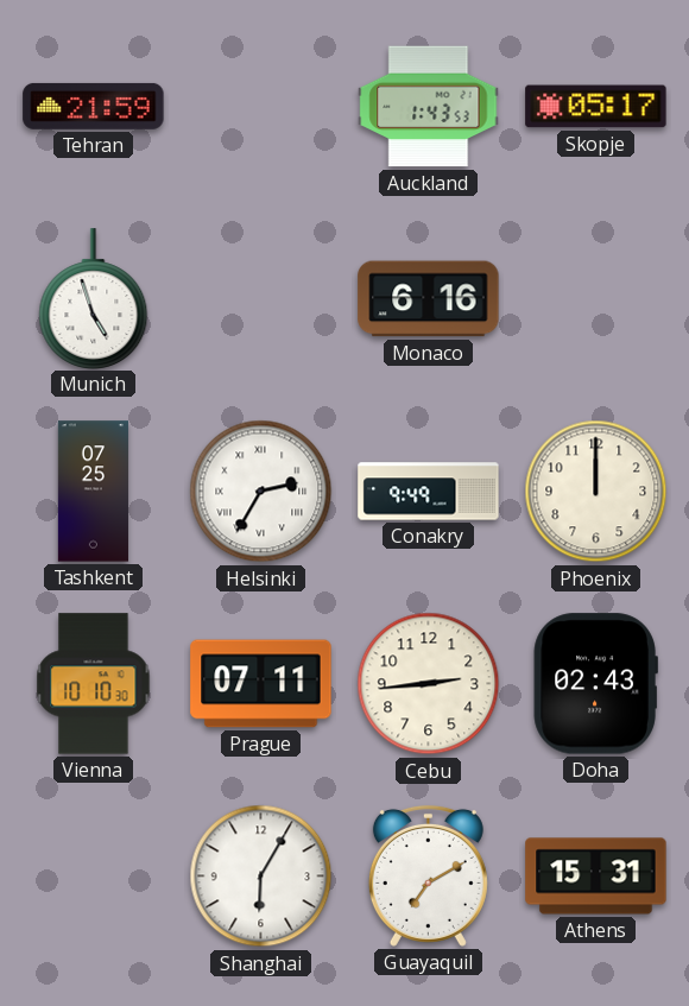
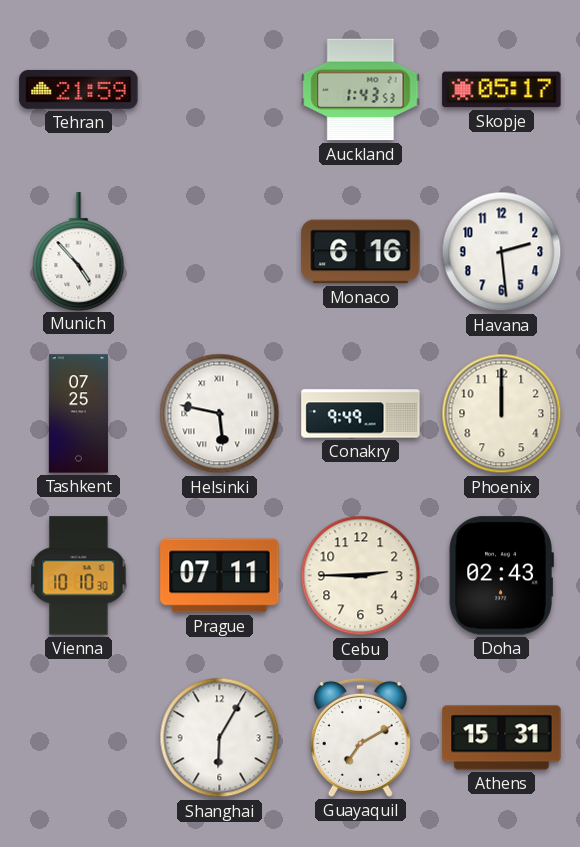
Munich: 4:57 -> 4:53
Havana: none -> 2:29
Helsinki: 2:35 -> 5:47
Cebu: 2:44 -> 2:45
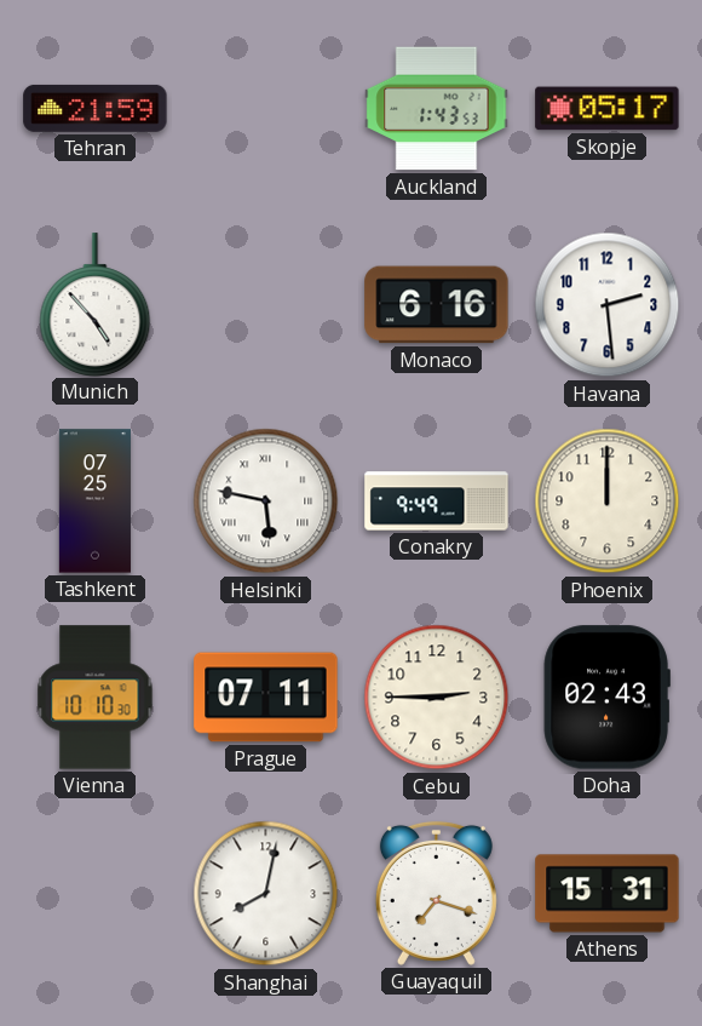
Shanghai: 6:05 -> 8:02
Guayaquil: 7:10 -> 7:18
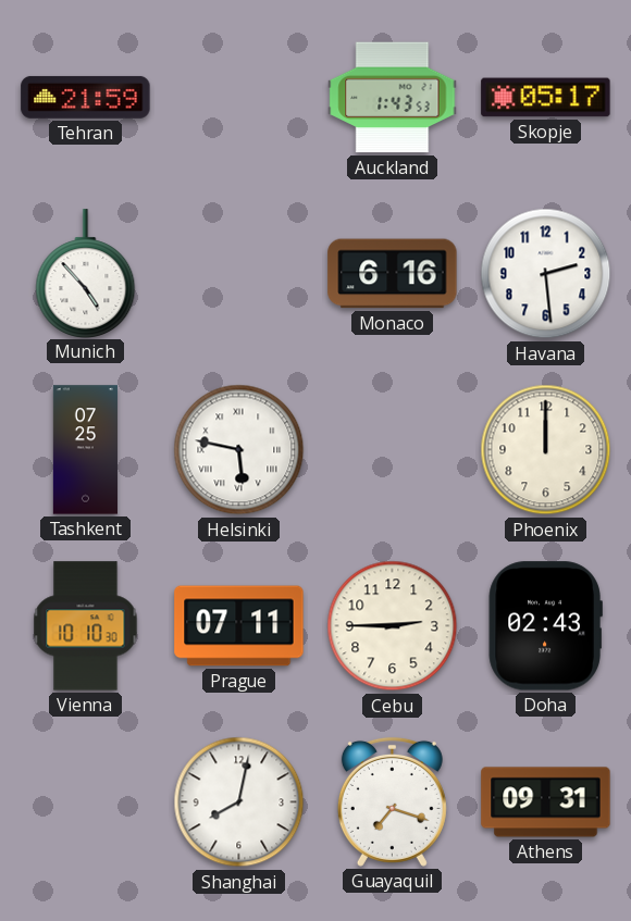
Conakry: 9:49 -> none
Athens: 15:31 -> 09:31
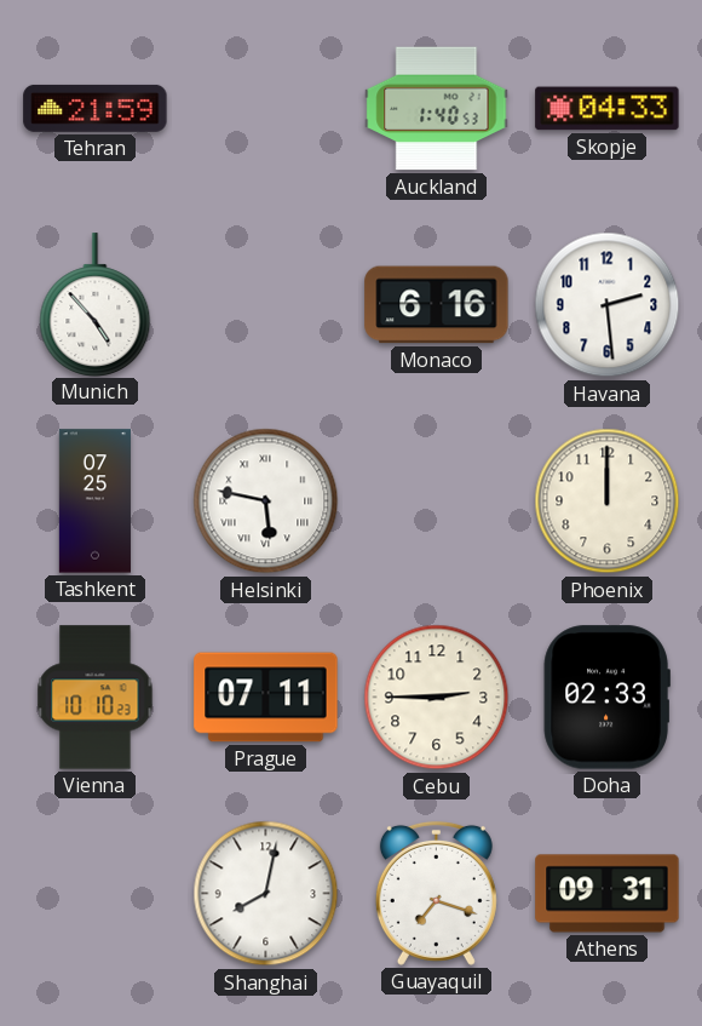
Auckland: 1:43 -> 1:40
Skopje: 05:17 -> 04:33
Vienna: 10:10:30 -> 10:10:23
Doha: 02:43 -> 02:33
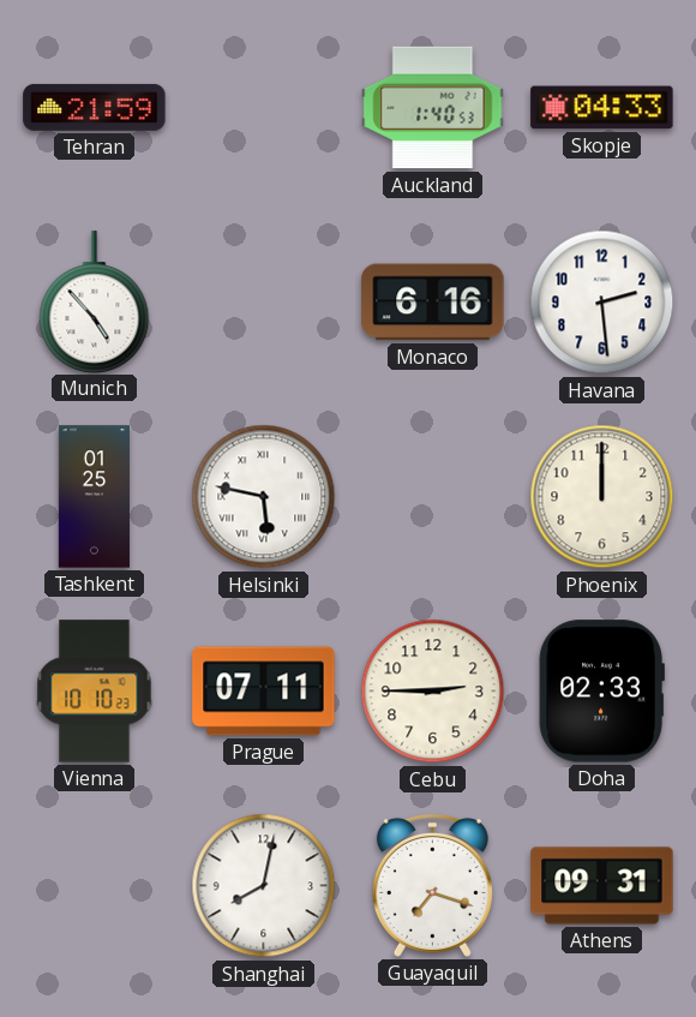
Tashkent: 07:25 -> 01:25
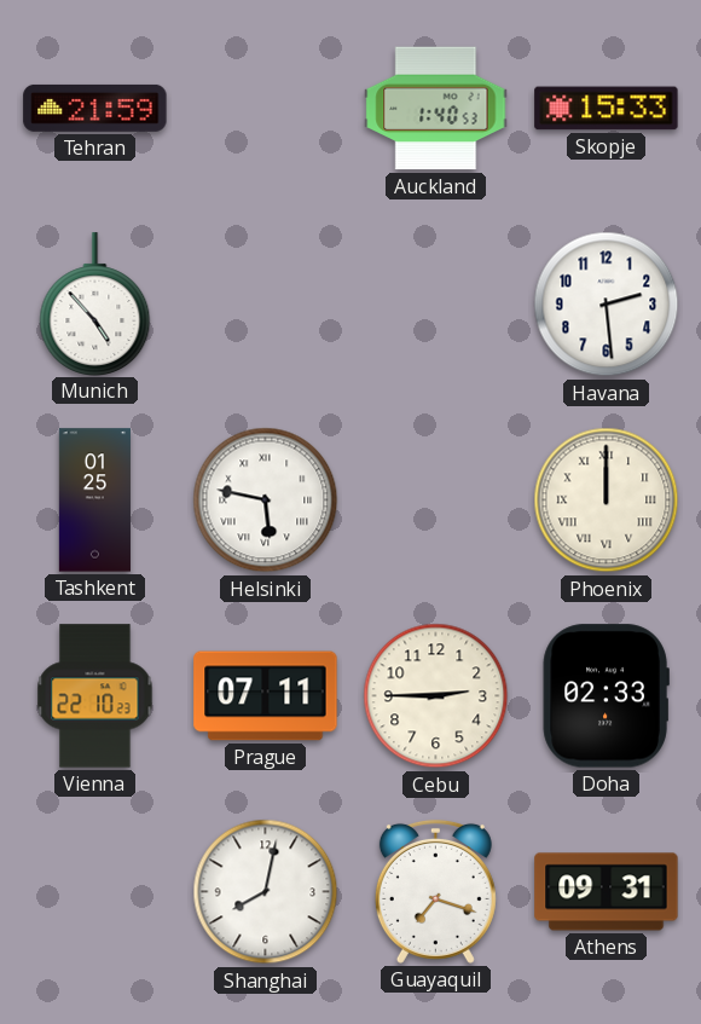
Skopje: 04:33 -> 15:33
Monaco: 6:16 -> none
Phoenix numerals: Arabic -> Roman
Vienna: 10:10 -> 22:10
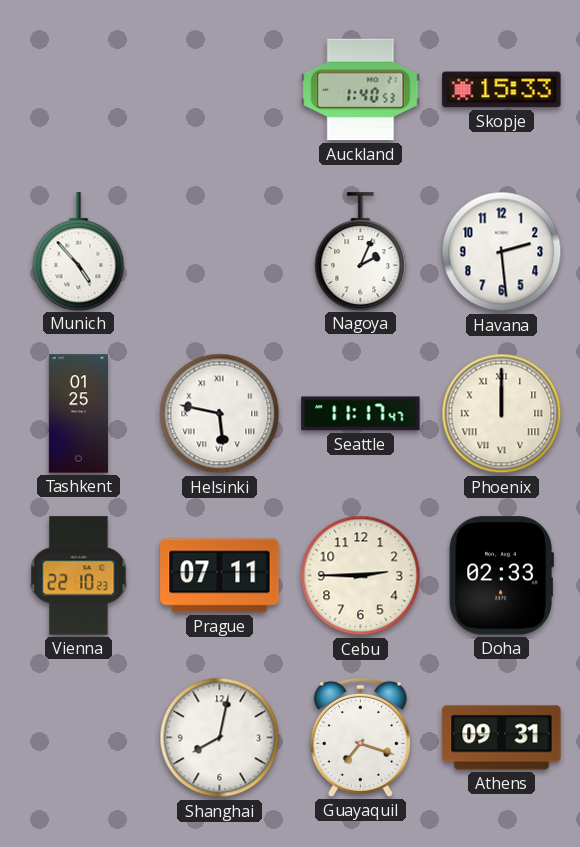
Tehran: 21:59 -> none
Nagoya: none -> 2:04
Seattle: none -> 11:17
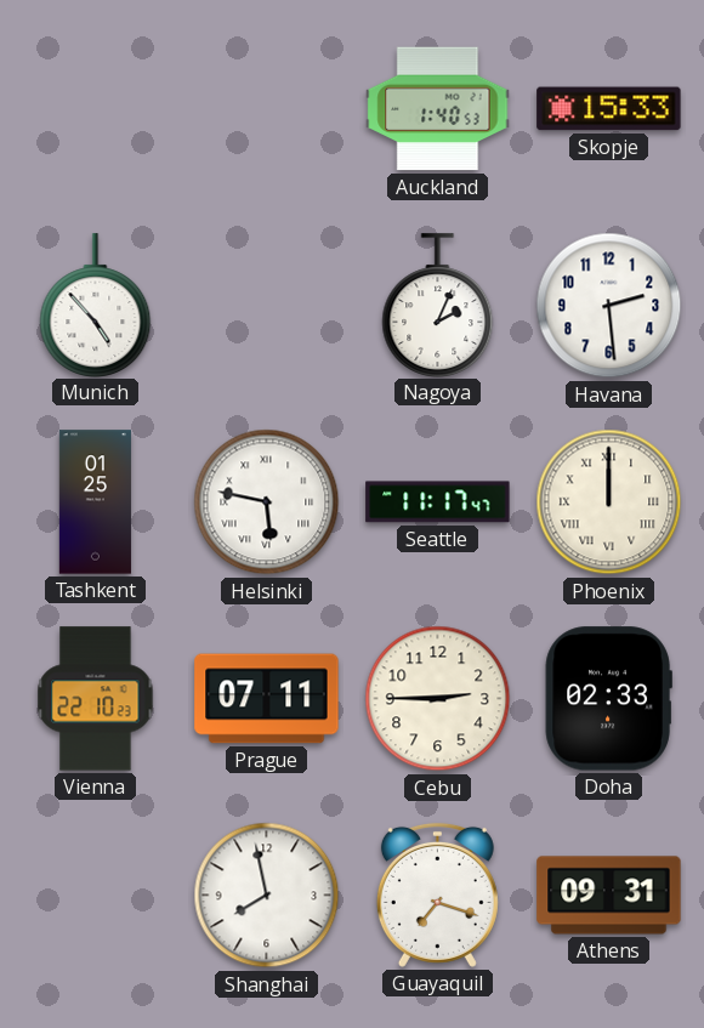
Shanghai: 8:02 -> 7:58
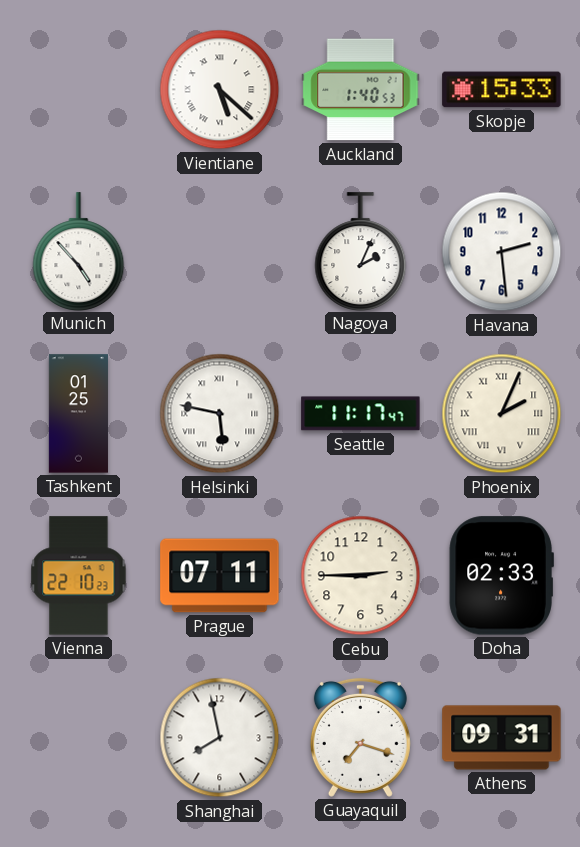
Vientiane: none -> 5:22
Phoenix: 12:00 -> 2:04
